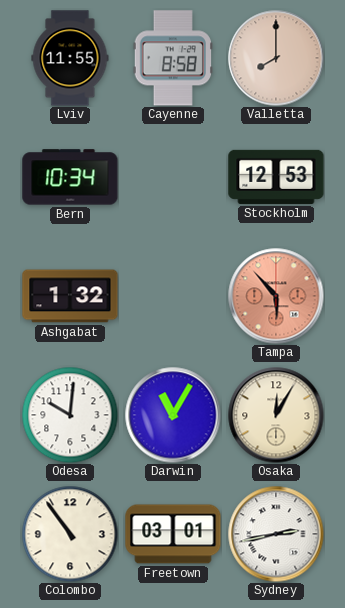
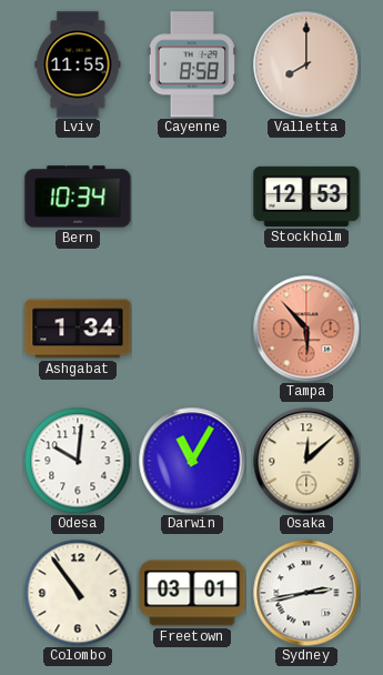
Ashgabat: 1:32 -> 1:34
Osaka: 12:05 -> 12:08
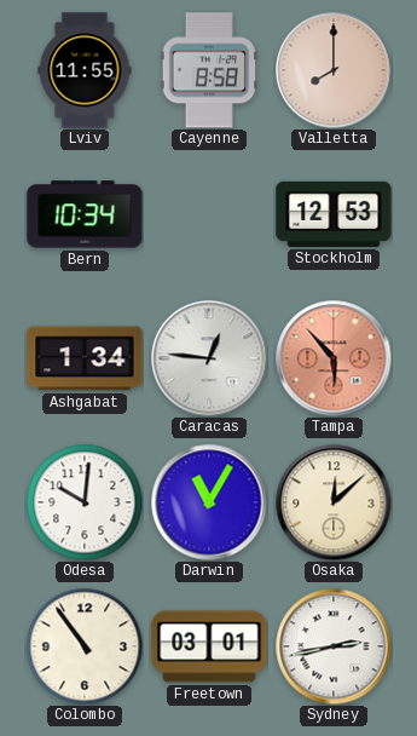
Caracas: none -> 12:46
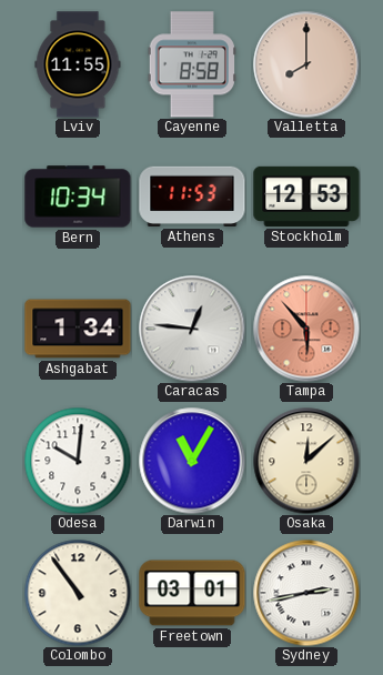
Athens: none -> 11:53
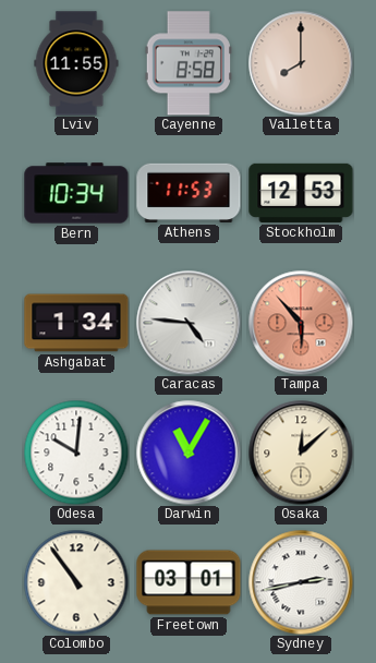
Caracas: 12:46 -> 4:46
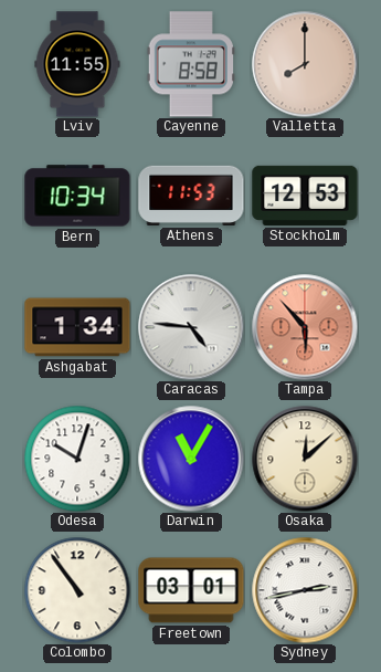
Odesa: 10:01 -> 10:03
